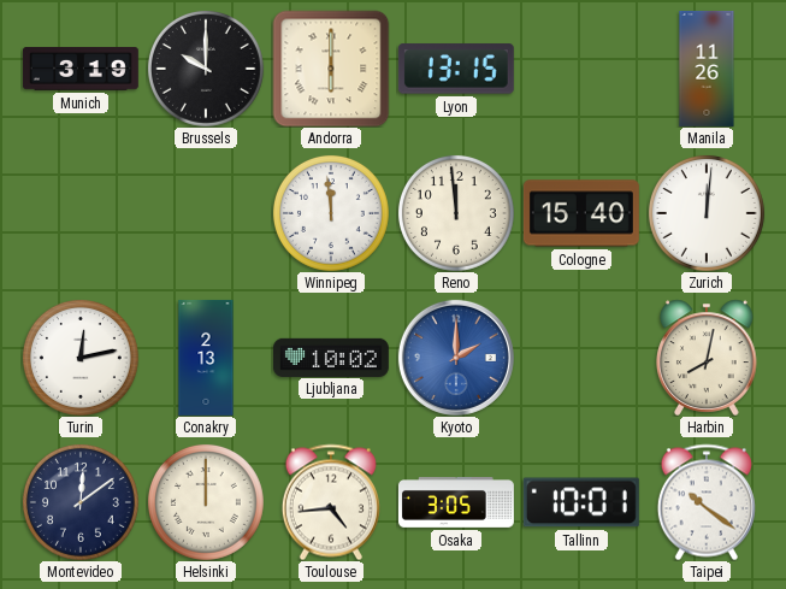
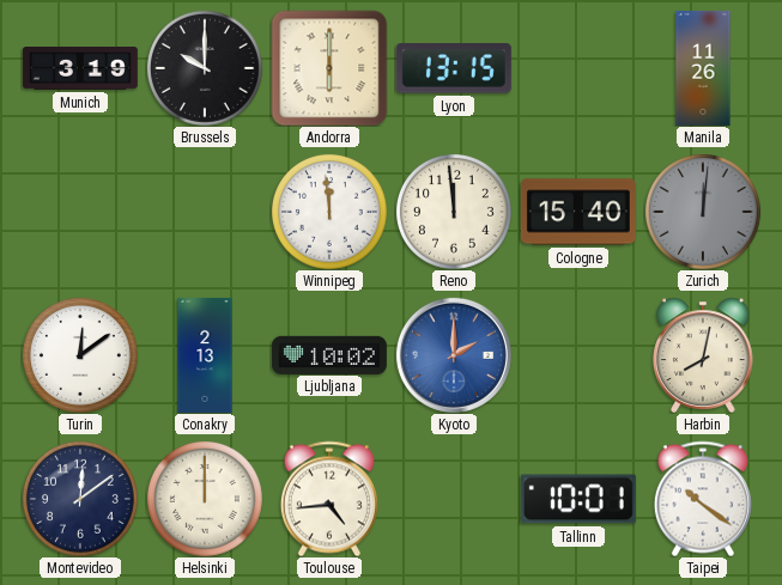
Zurich dial: white -> grey
Turin: 12:13 -> 12:09
Osaka: 3:05 -> none
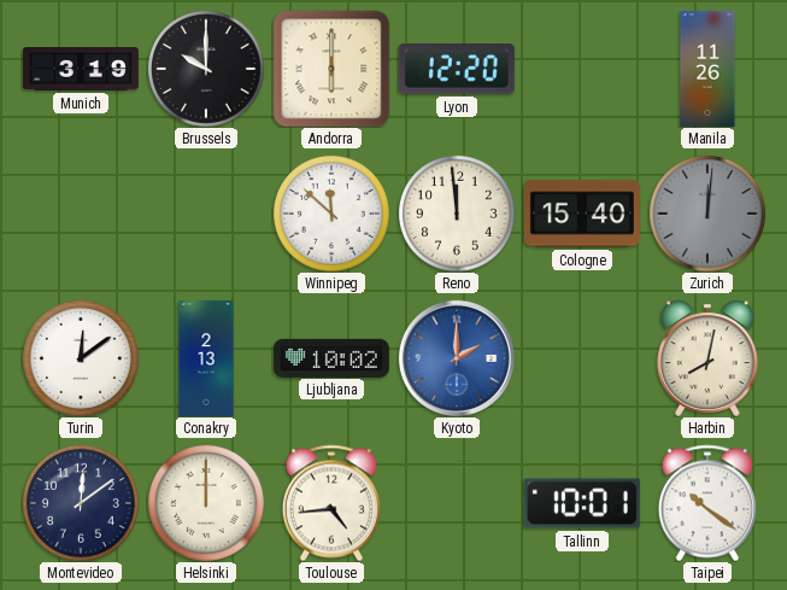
Lyon: 13:15 -> 12:20
Winnipeg: 11:59 -> 11:52
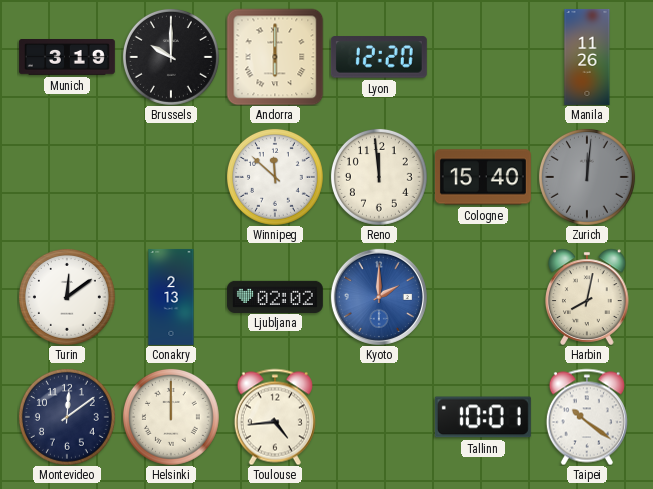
Ljubljana: 10:02 -> 02:02
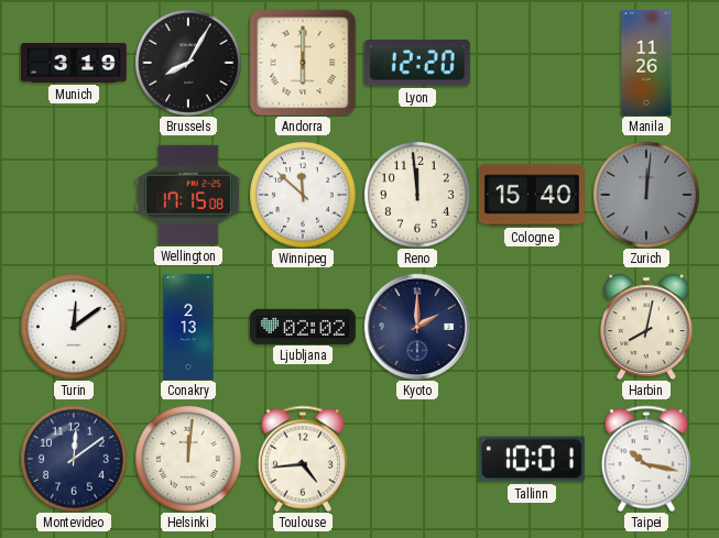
Brussels: 10:00 -> 8:05
Wellington: none -> 17:15
Kyoto dial: blue -> navy
Helsinki: 12:00 -> 12:01
Taipei: 10:21 -> 10:17
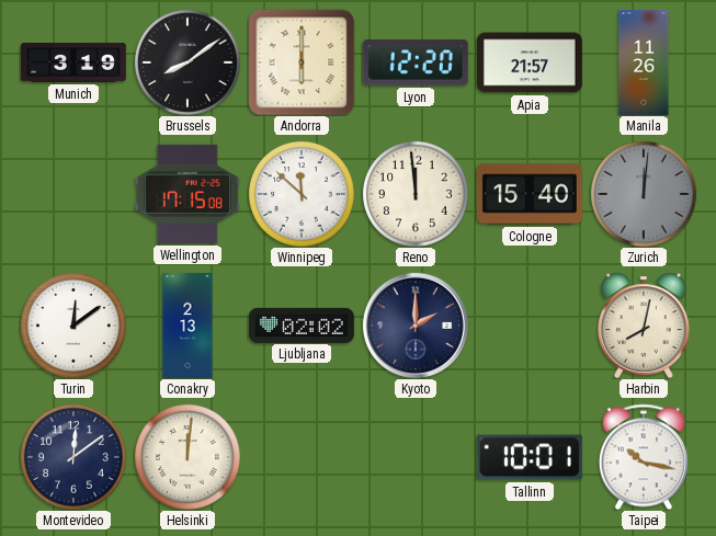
Brussels: 8:05 -> 8:09
Apia: none -> 21:57
Toulouse: 4:44 -> none
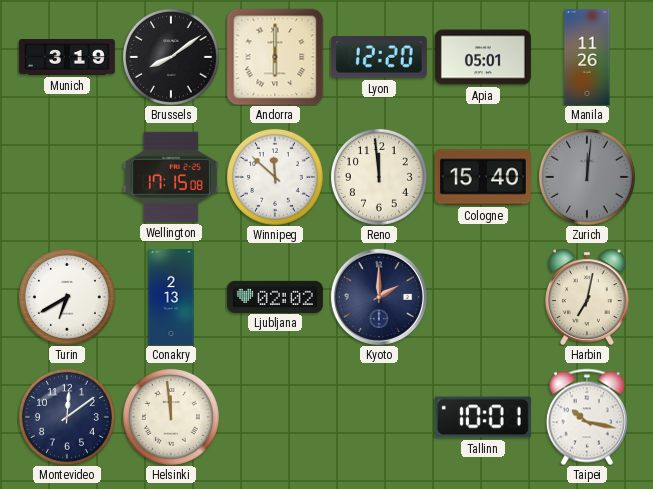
Apia: 21:57 -> 05:01
Turin: 12:09 -> 6:40
Harbin: 8:02 -> 7:02
Helsinki: 12:01 -> 11:59
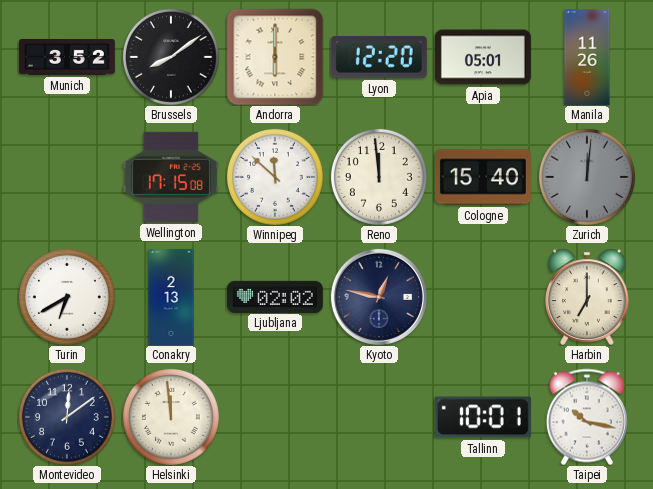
Munich: 3:19 -> 3:52
Kyoto: 2:00 -> 12:47
Harbin: 7:02 -> 7:00
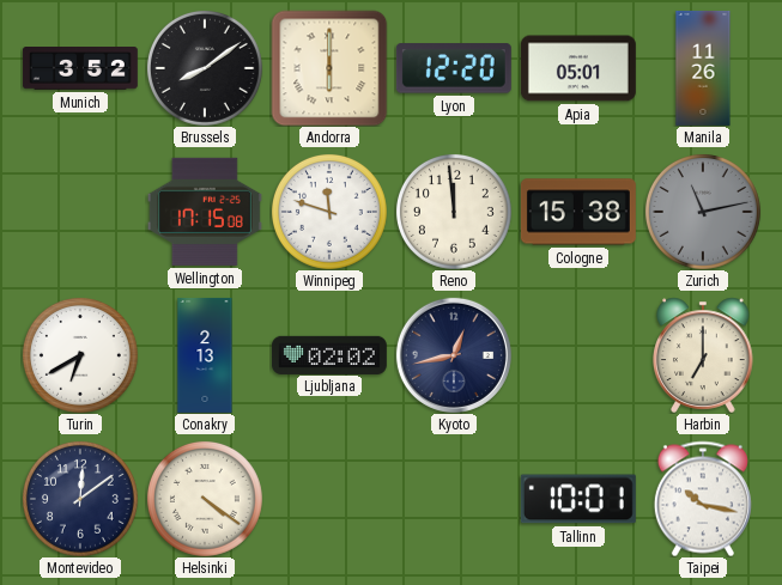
Winnipeg: 11:52 -> 11:48
Cologne: 15:40 -> 15:38
Zurich: 12:01 -> 11:13
Kyoto: 12:47 -> 12:43
Helsinki: 11:59 -> 4:21
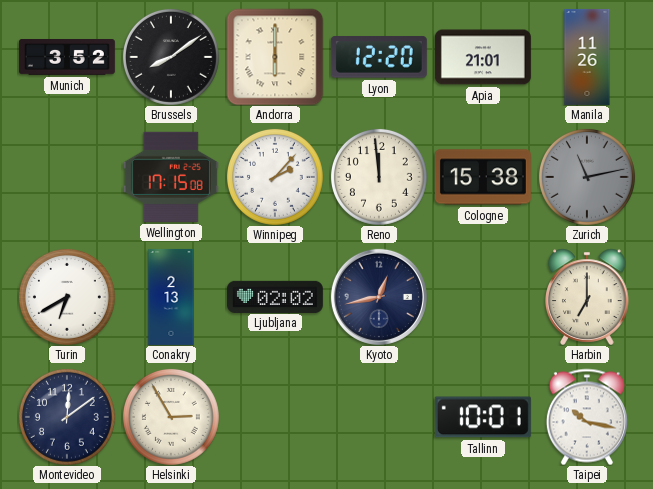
Apia: 05:01 -> 21:01
Winnipeg: 11:48 -> 2:07
Helsinki: 4:21 -> 2:55
